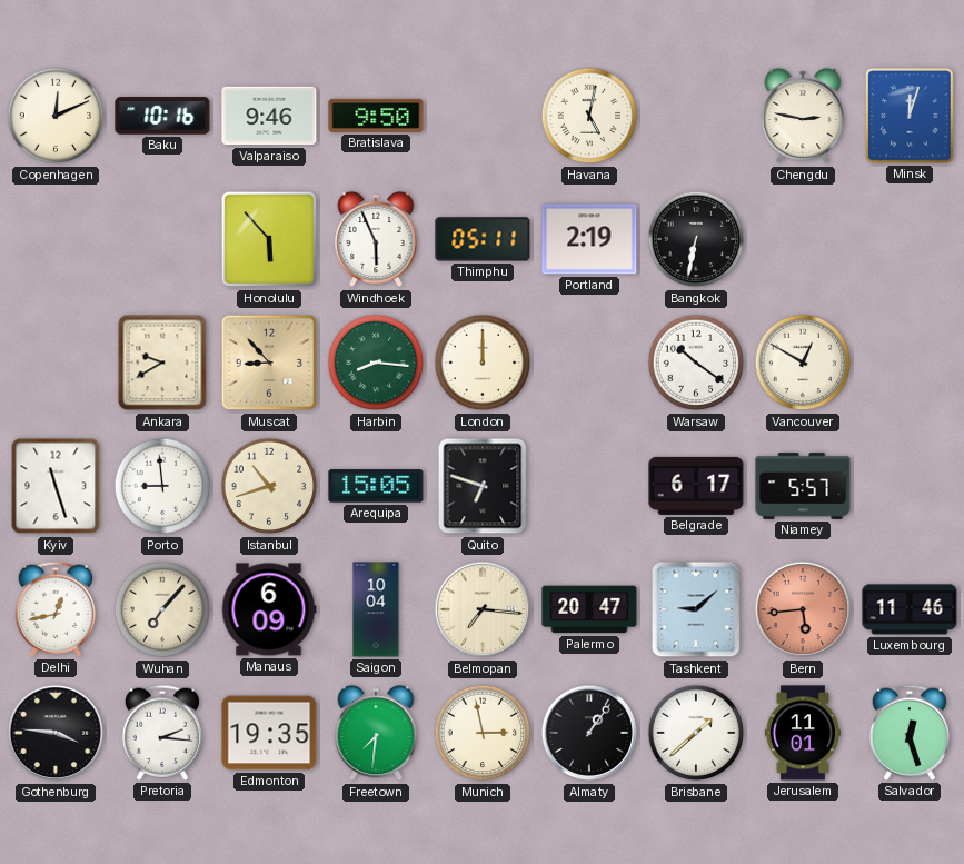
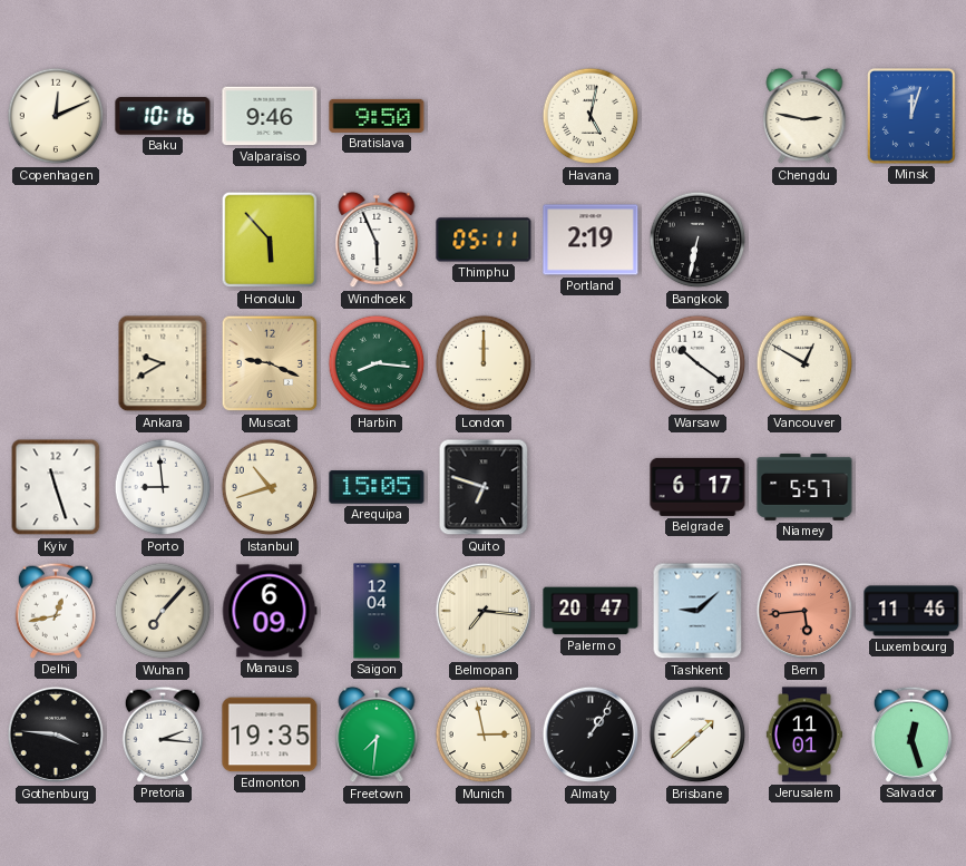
Muscat: 8:53 -> 9:19
Saigon: 10:04 -> 12:04
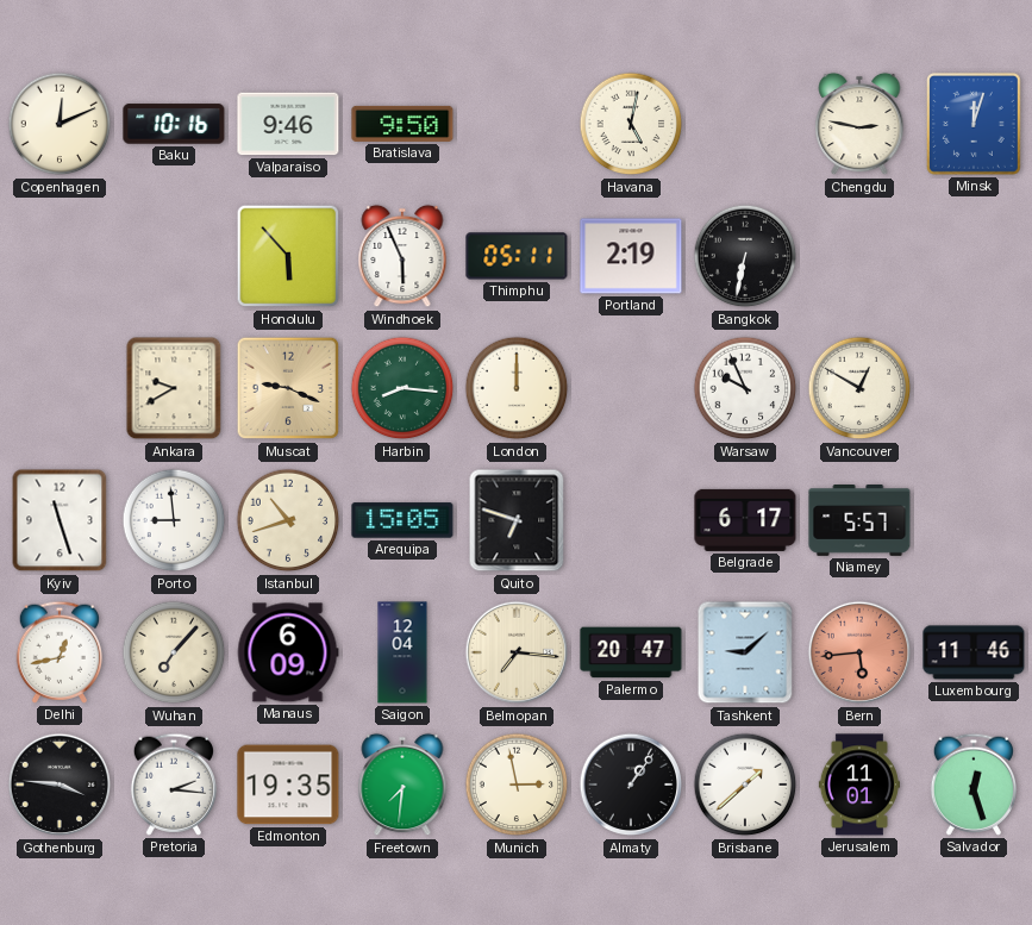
Warsaw: 10:21 -> 9:56
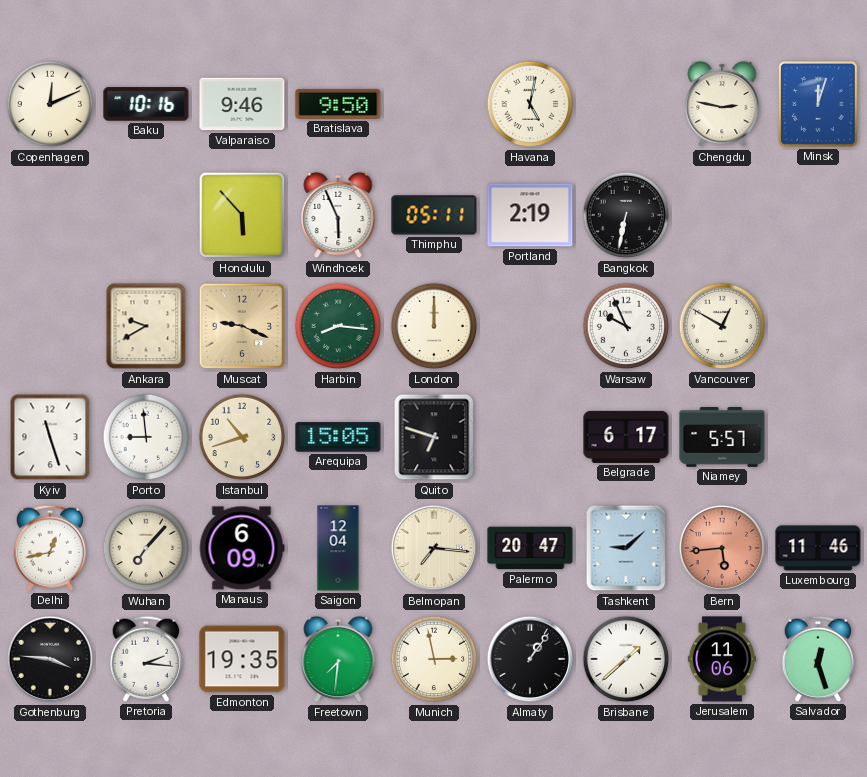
Jerusalem: 11:01 -> 11:06
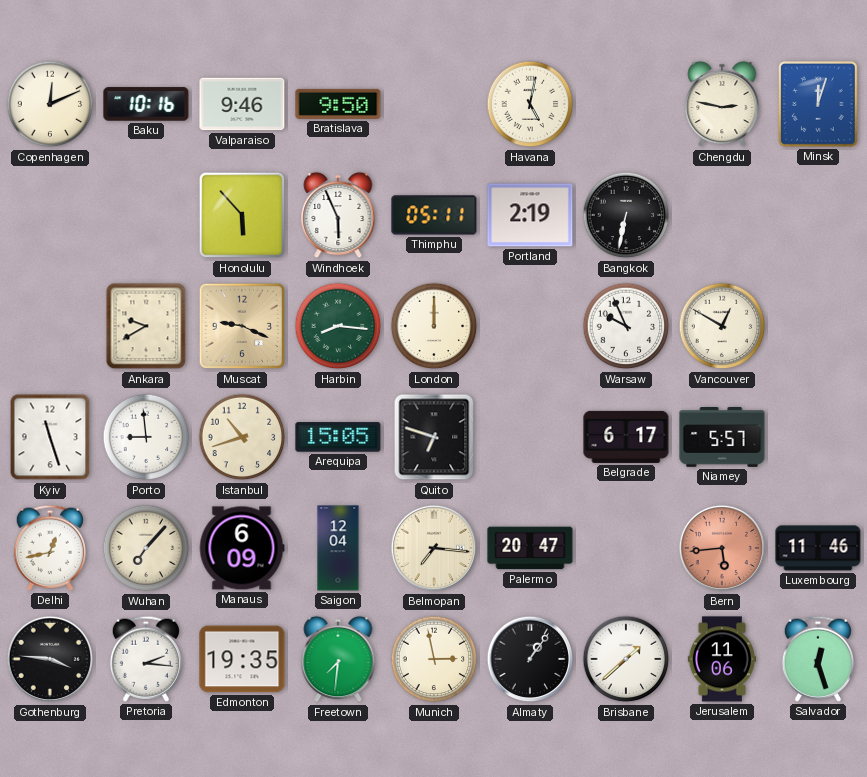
Tashkent: 9:08 -> none
